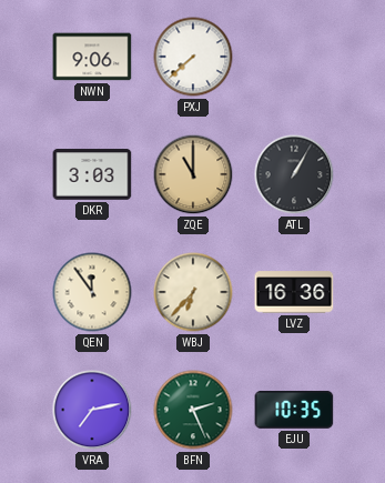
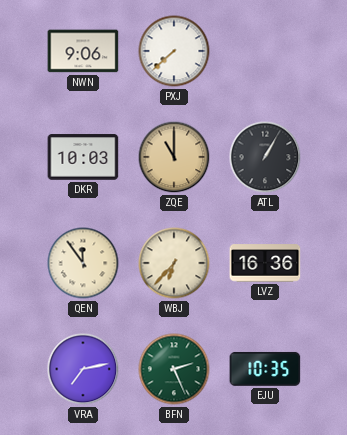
DKR: 3:03 -> 10:03
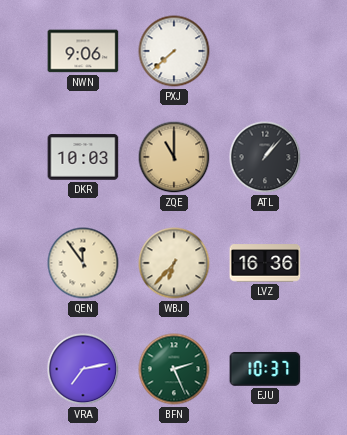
ATL: 1:05 -> 1:07
EJU: 10:35 -> 10:37
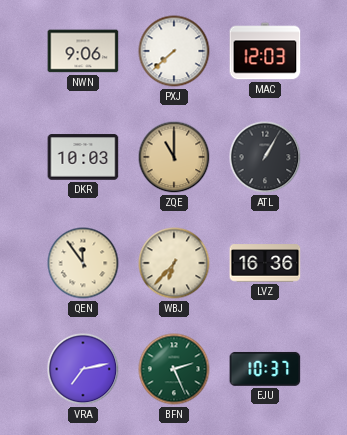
MAC: none -> 12:03
ATL: 1:07 -> 1:05
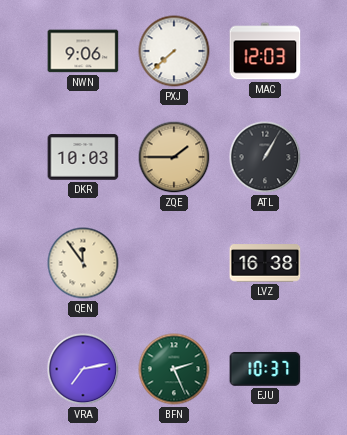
ZQE: 11:00 -> 1:45
WBJ: 6:37 -> none
LVZ: 16:36 -> 16:38
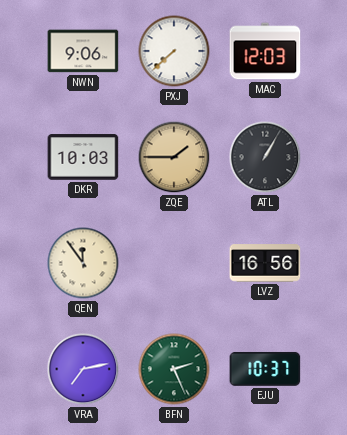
LVZ: 16:38 -> 16:56
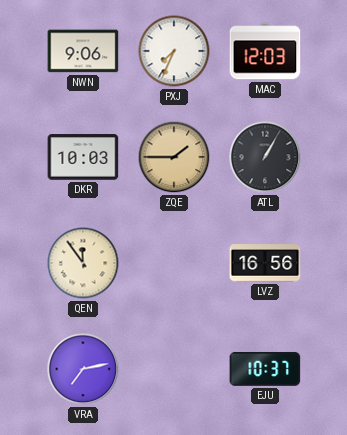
PXJ: 7:38 -> 7:34
BFN: 2:26 -> none
